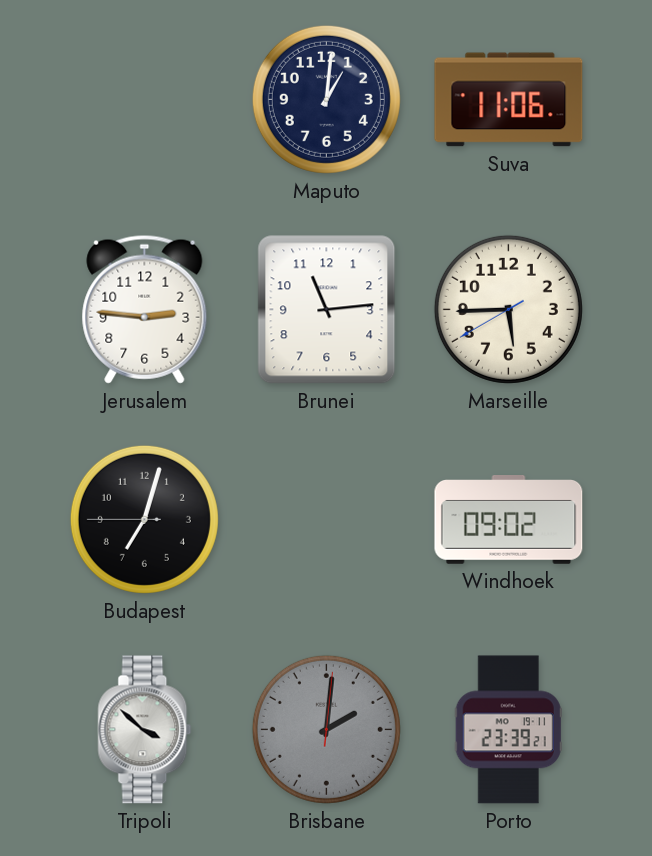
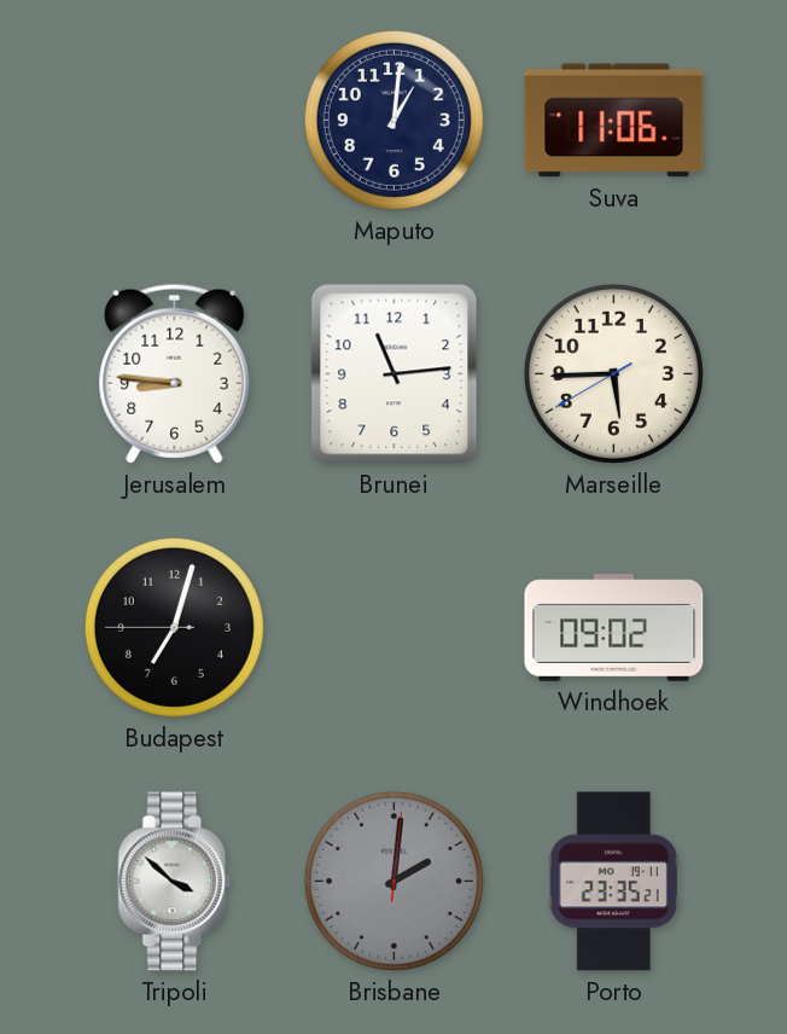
Jerusalem: 2:46 -> 8:46
Porto: 23:39 -> 23:35
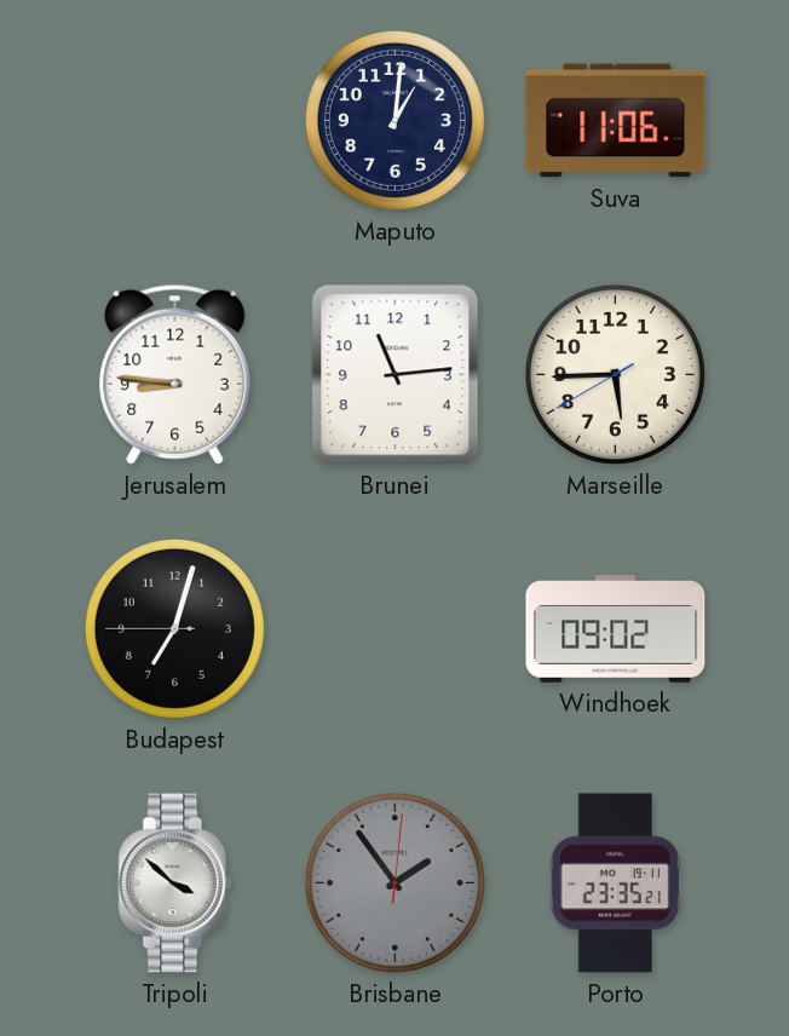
Brisbane: 2:01 -> 1:54
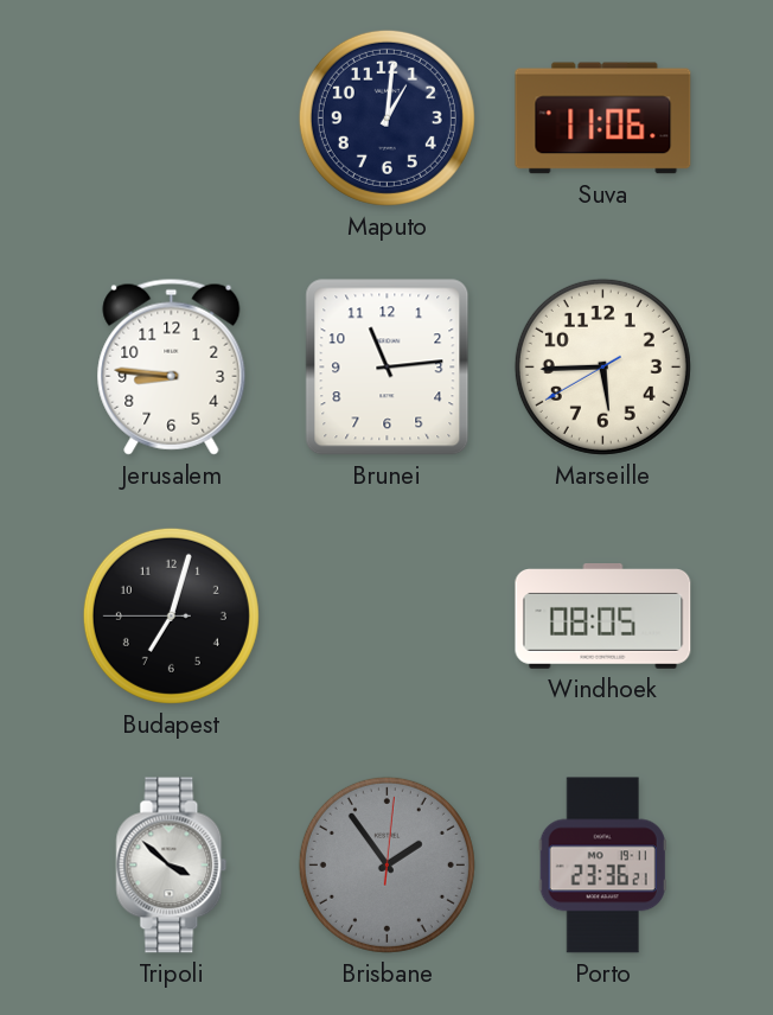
Windhoek: 09:02 -> 08:05
Porto: 23:35 -> 23:36
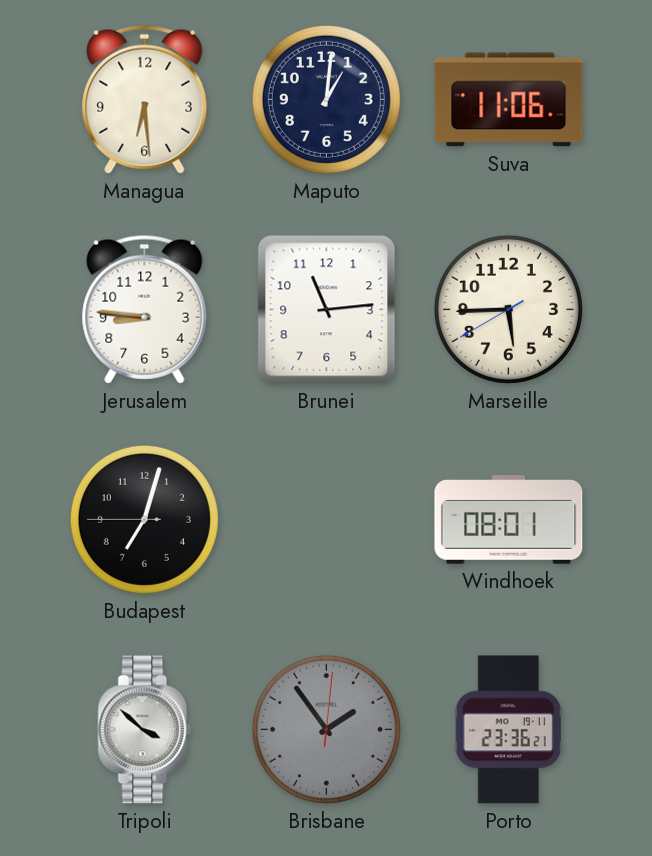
Managua: none -> 6:29
Windhoek: 08:05 -> 08:01
